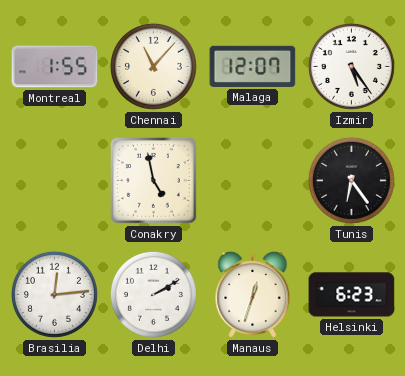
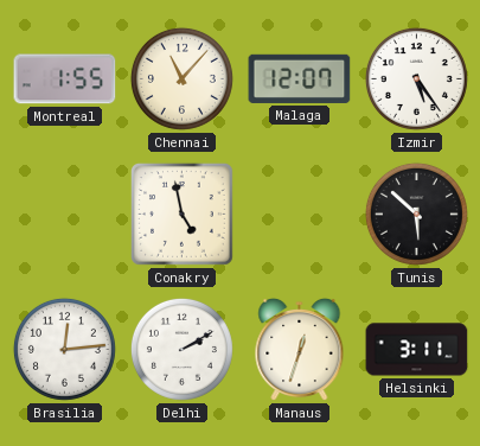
Tunis: 6:24 -> 5:52
Helsinki: 6:23 -> 3:11
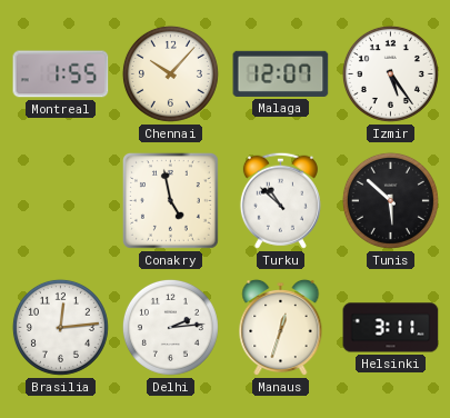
Chennai: 11:07 -> 10:07
Turku: none -> 10:52
Delhi: 2:10 -> 2:14
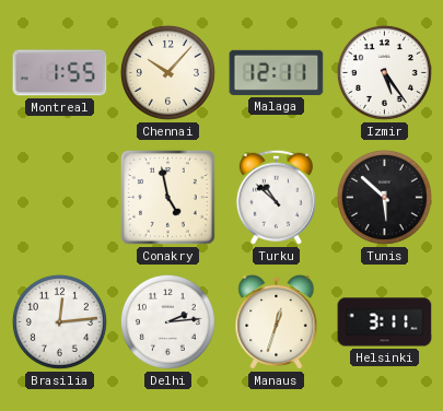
Malaga: 12:07 -> 12:11
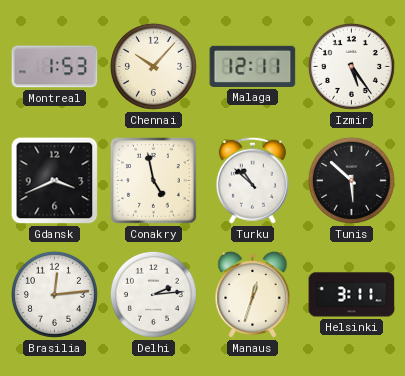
Montreal: 1:55 -> 1:53
Gdansk: none -> 3:41
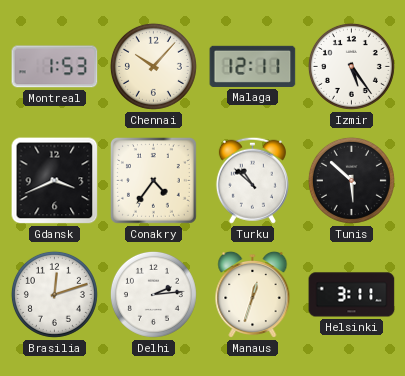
Conakry: 4:58 -> 4:36
Brasilia: 12:14 -> 12:12
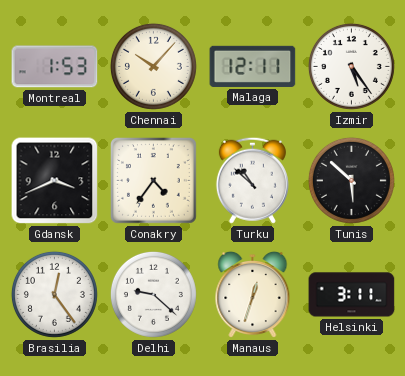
Brasilia: 12:12 -> 12:24
Delhi: 2:14 -> 9:22
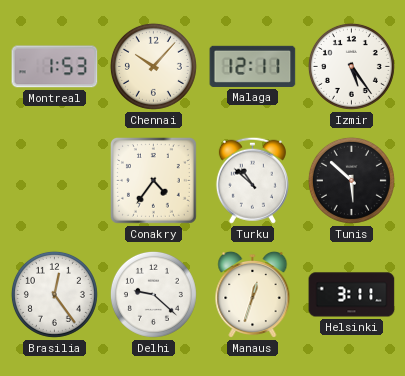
Gdansk: 3:41 -> none
